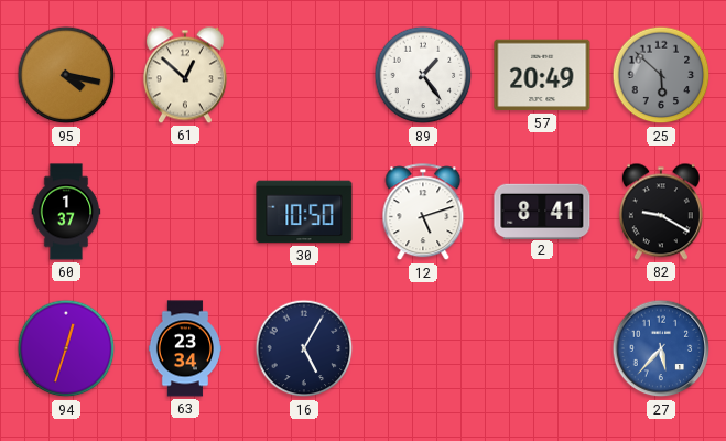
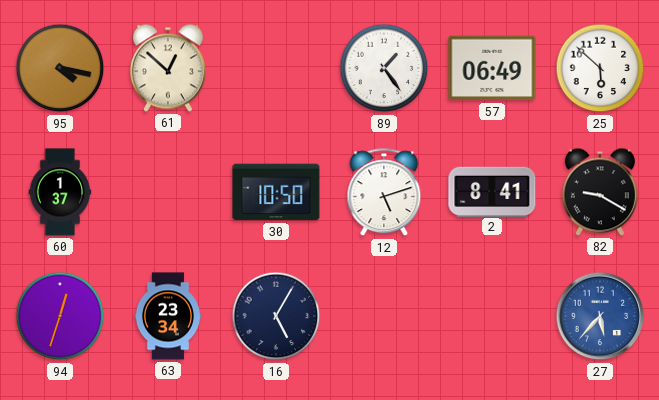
57: 20:49 -> 06:49
25 dial: grey -> white
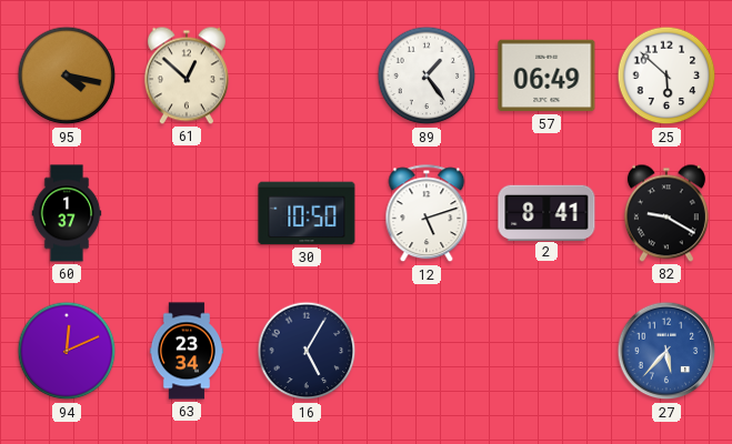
94: 12:33 -> 12:11
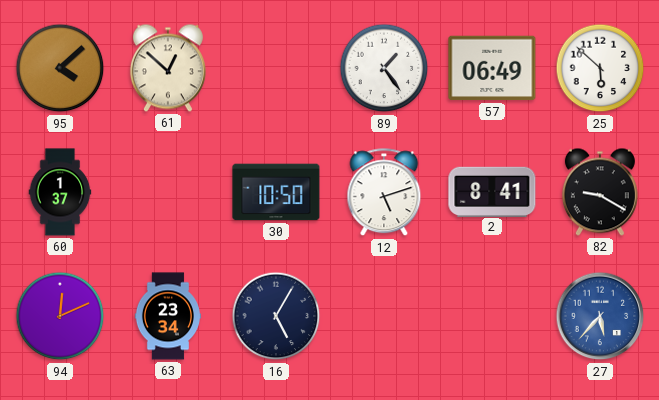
95: 4:17 -> 4:08
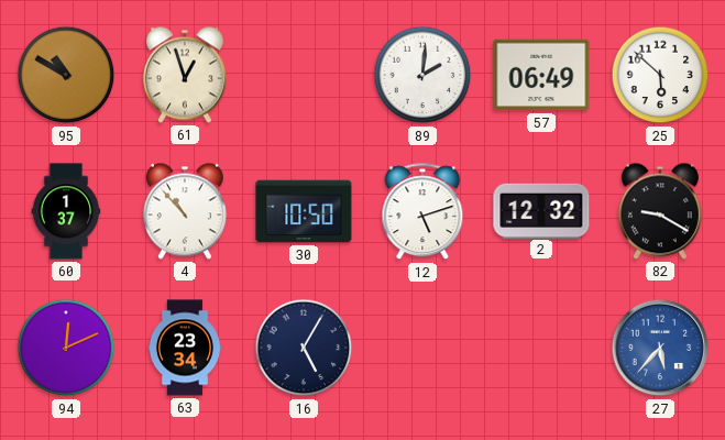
95: 4:08 -> 10:50
61: 12:52 -> 12:57
89: 1:24 -> 2:01
4: none -> 10:53
2: 8:41 -> 12:32
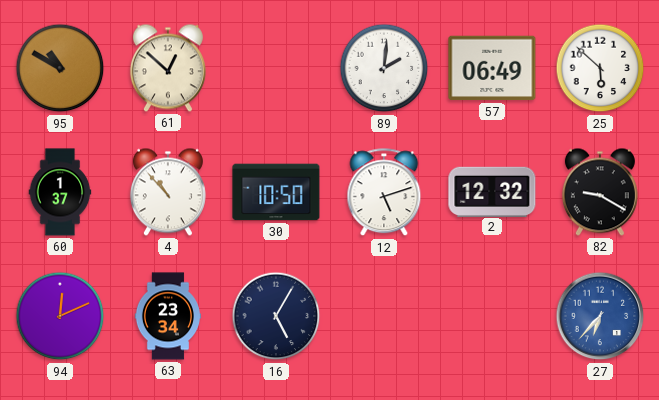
61: 12:57 -> 12:52
27: 5:37 -> 6:37
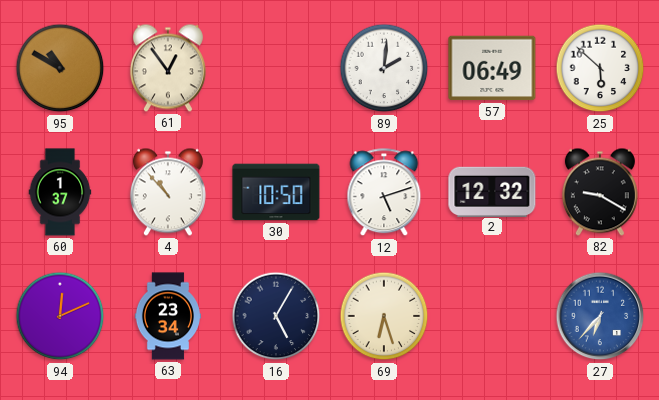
61: 12:52 -> 12:54
69: none -> 6:27
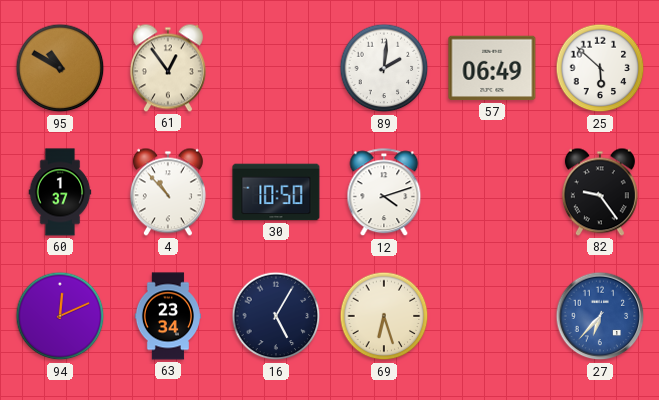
12: 5:12 -> 4:12
2: 12:32 -> none
82: 9:20 -> 9:24
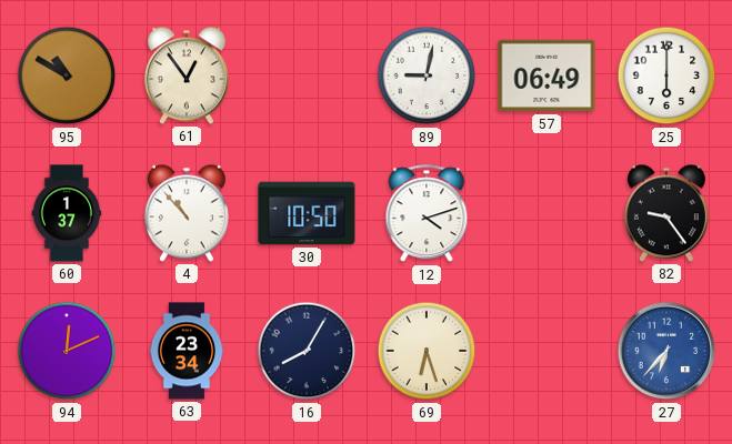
89: 2:01 -> 9:02
25: 5:52 -> 6:00
16: 5:05 -> 8:05
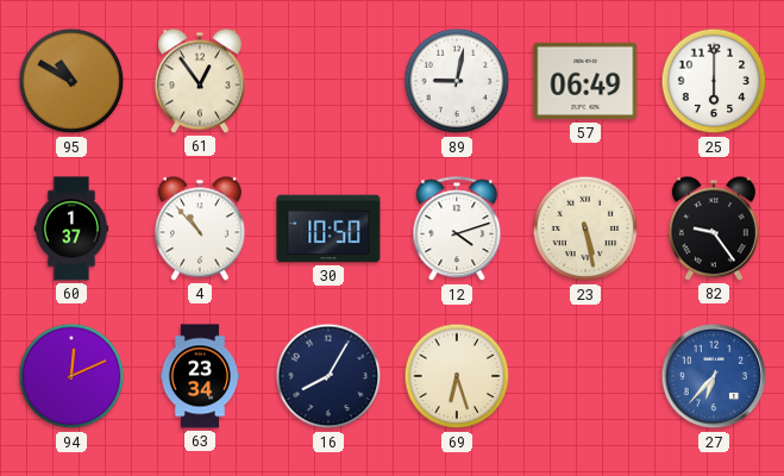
23: none -> 5:28
